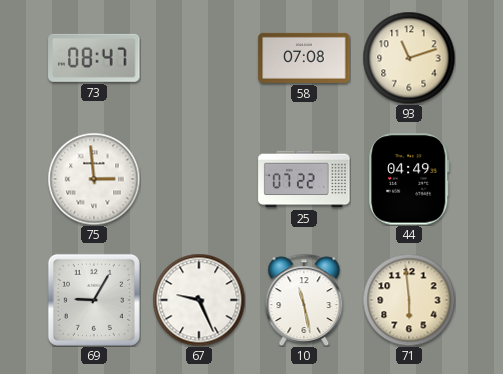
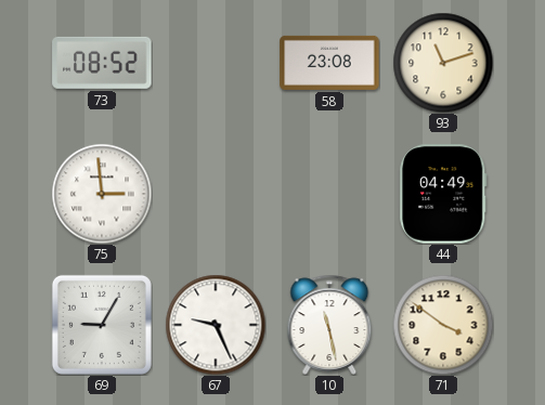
73: 08:47 -> 08:52
58: 07:08 -> 23:08
25: 07:22 -> none
71: 5:59 -> 3:51
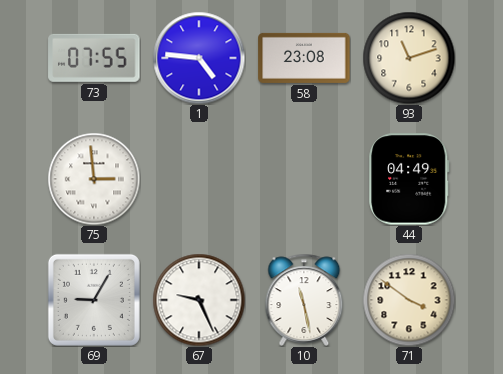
73: 08:52 -> 07:55
1: none -> 4:46
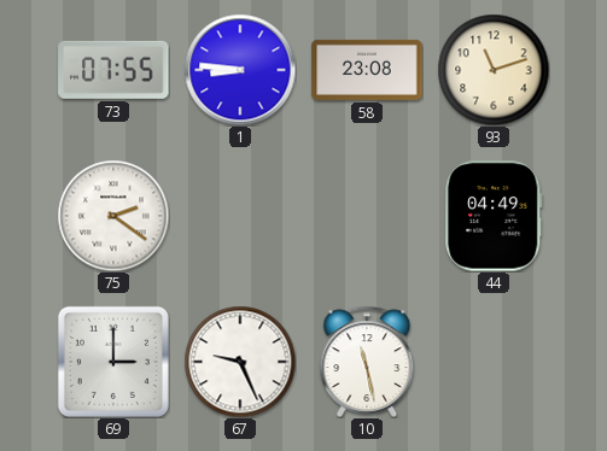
1: 4:46 -> 8:46
75: 2:59 -> 2:21
69: 9:05 -> 3:00
71: 3:51 -> none
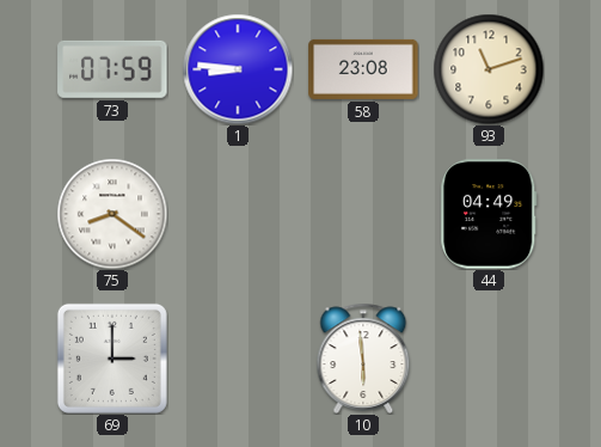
73: 07:55 -> 07:59
75: 2:21 -> 8:21
67: 9:26 -> none
10: 11:28 -> 5:59
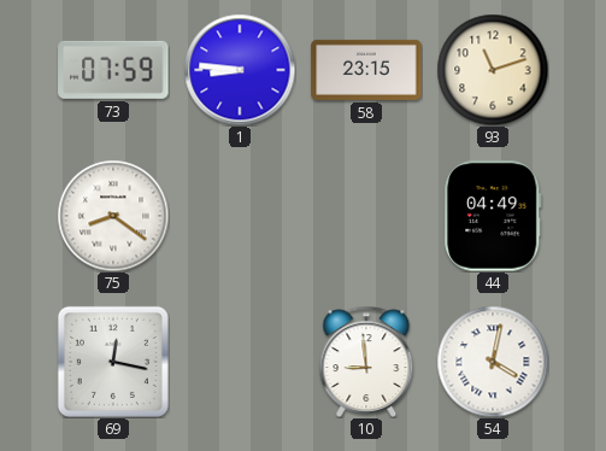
58: 23:08 -> 23:15
69: 3:00 -> 12:17
10: 5:59 -> 8:59
54: none -> 4:02
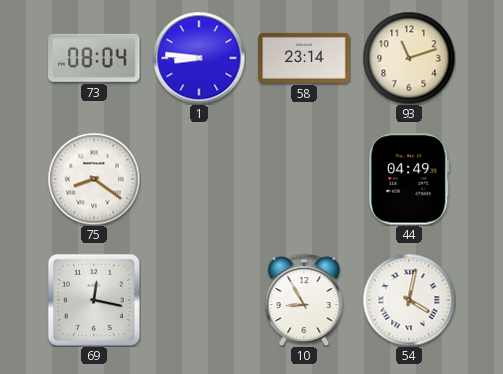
73: 07:59 -> 08:04
58: 23:15 -> 23:14
10: 8:59 -> 8:55
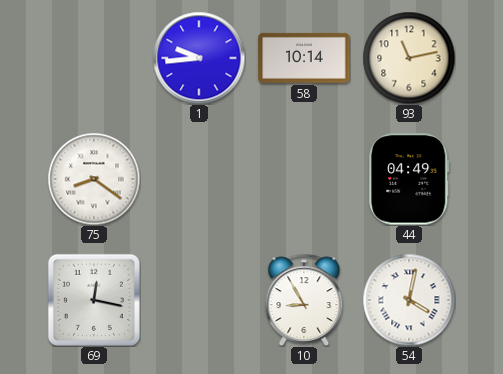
73: 08:04 -> none
1: 8:46 -> 9:44
58: 23:14 -> 10:14
93: 11:12 -> 11:13
